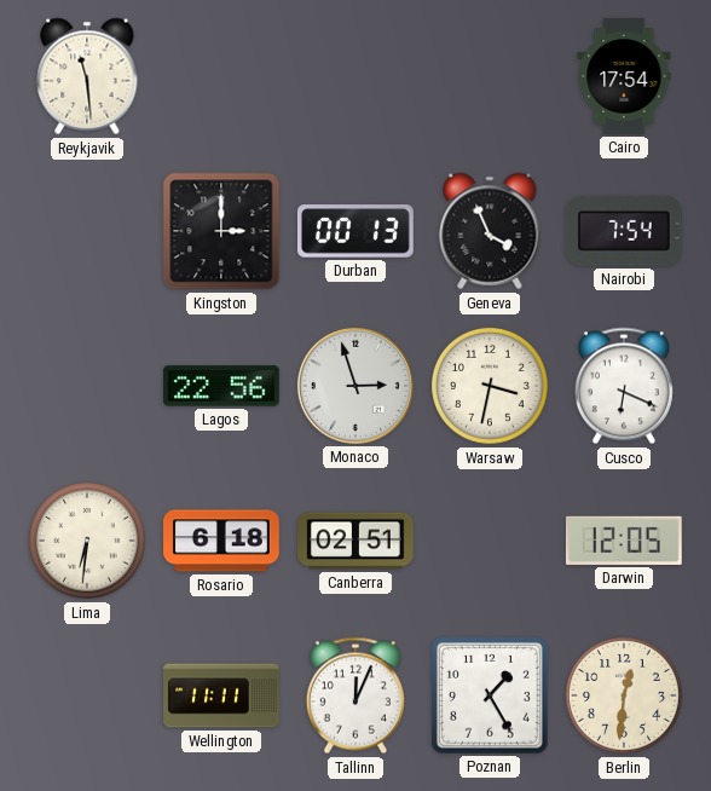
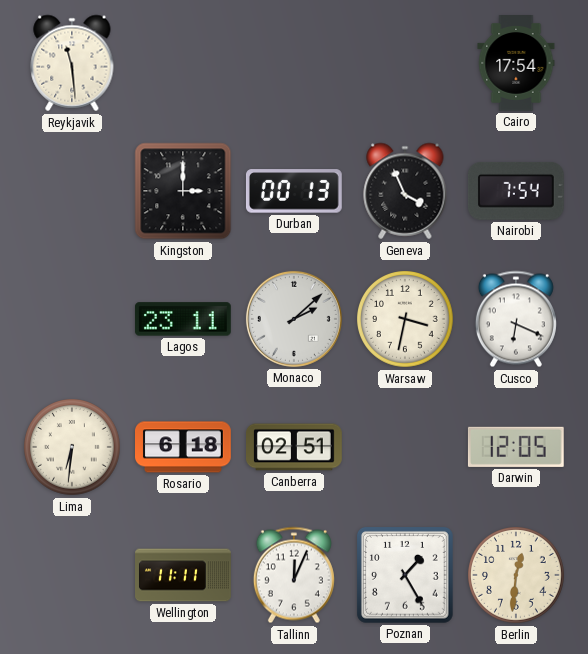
Lagos: 22:56 -> 23:11
Monaco: 2:57 -> 2:08
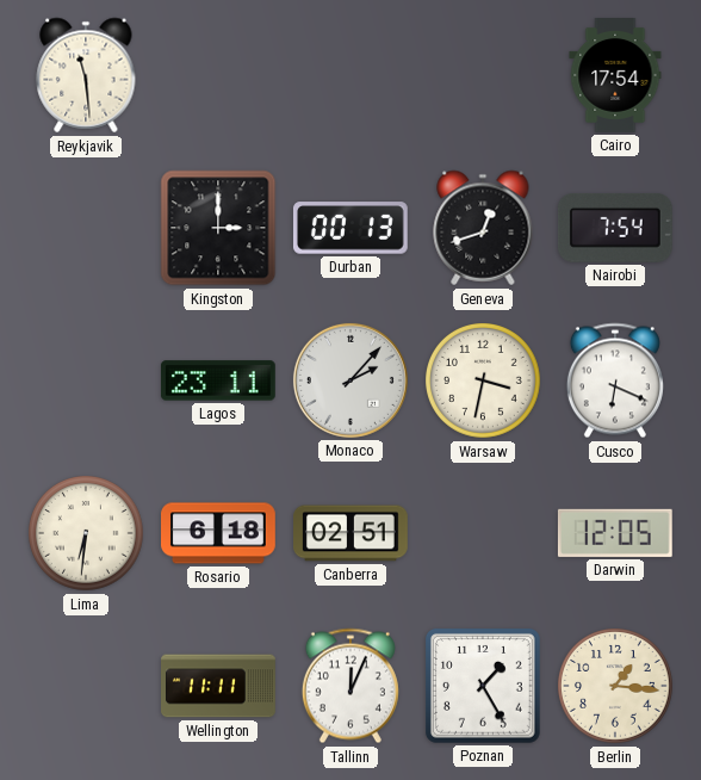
Geneva: 3:56 -> 12:42
Monaco: 2:08 -> 2:07
Berlin: 12:31 -> 1:16
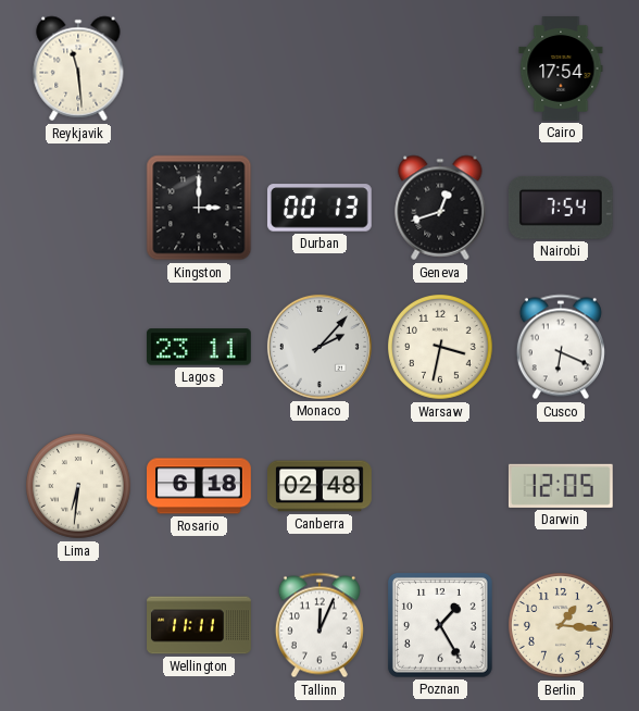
Canberra: 02:51 -> 02:48
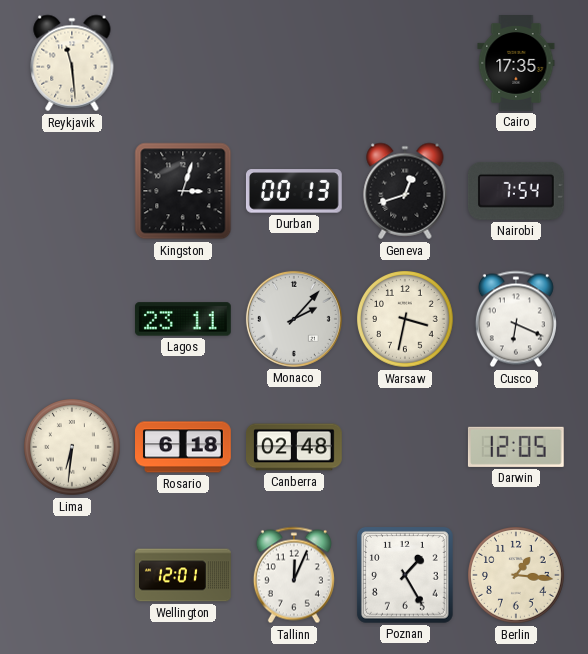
Cairo: 17:54 -> 17:35
Kingston: 3:00 -> 3:03
Wellington: 11:11 -> 12:01
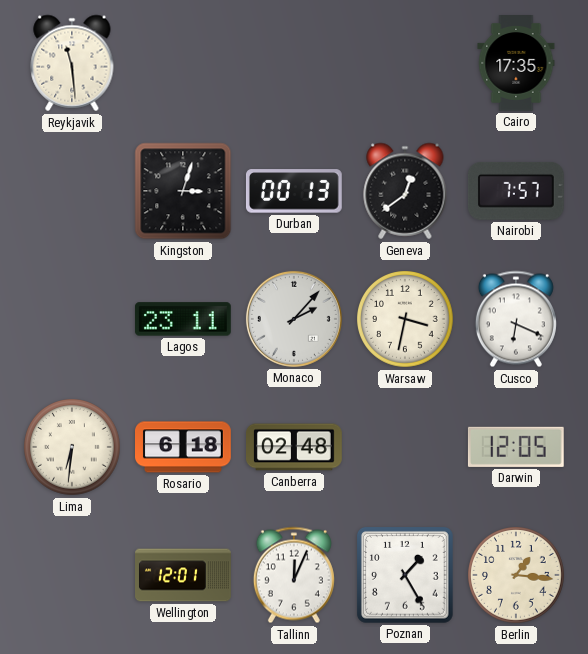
Geneva: 12:42 -> 12:39
Nairobi: 7:54 -> 7:57
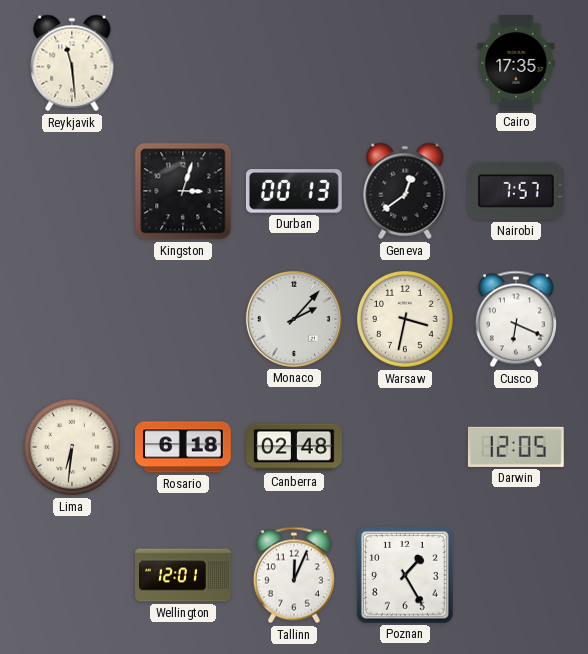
Lagos: 23:11 -> none
Berlin: 1:16 -> none
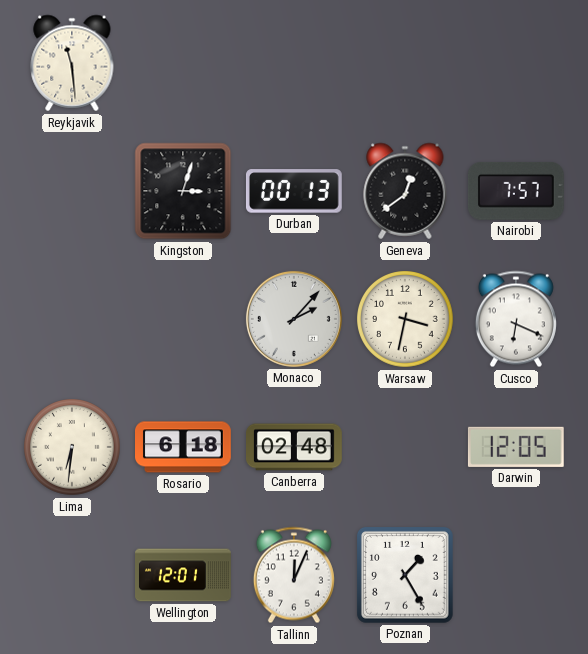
Cairo: 17:35 -> none
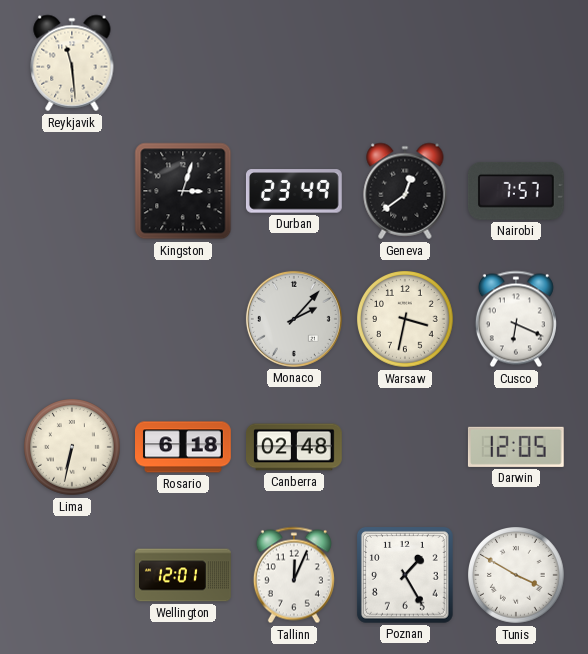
Durban: 00:13 -> 23:49
Lima: 6:31 -> 6:32
Tunis: none -> 3:50
